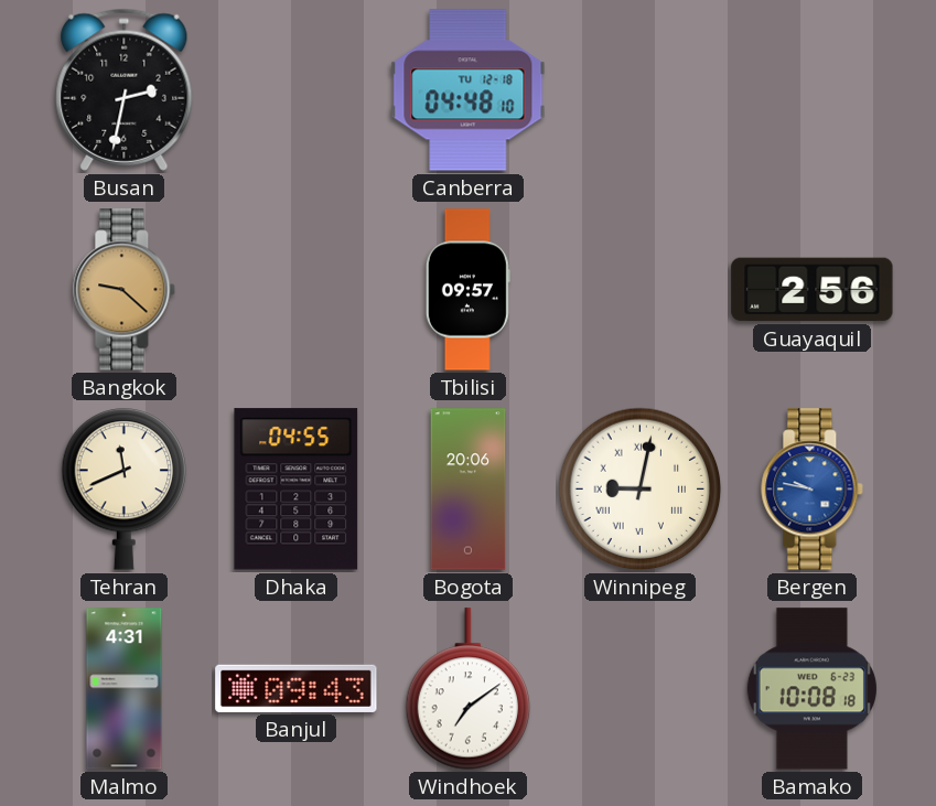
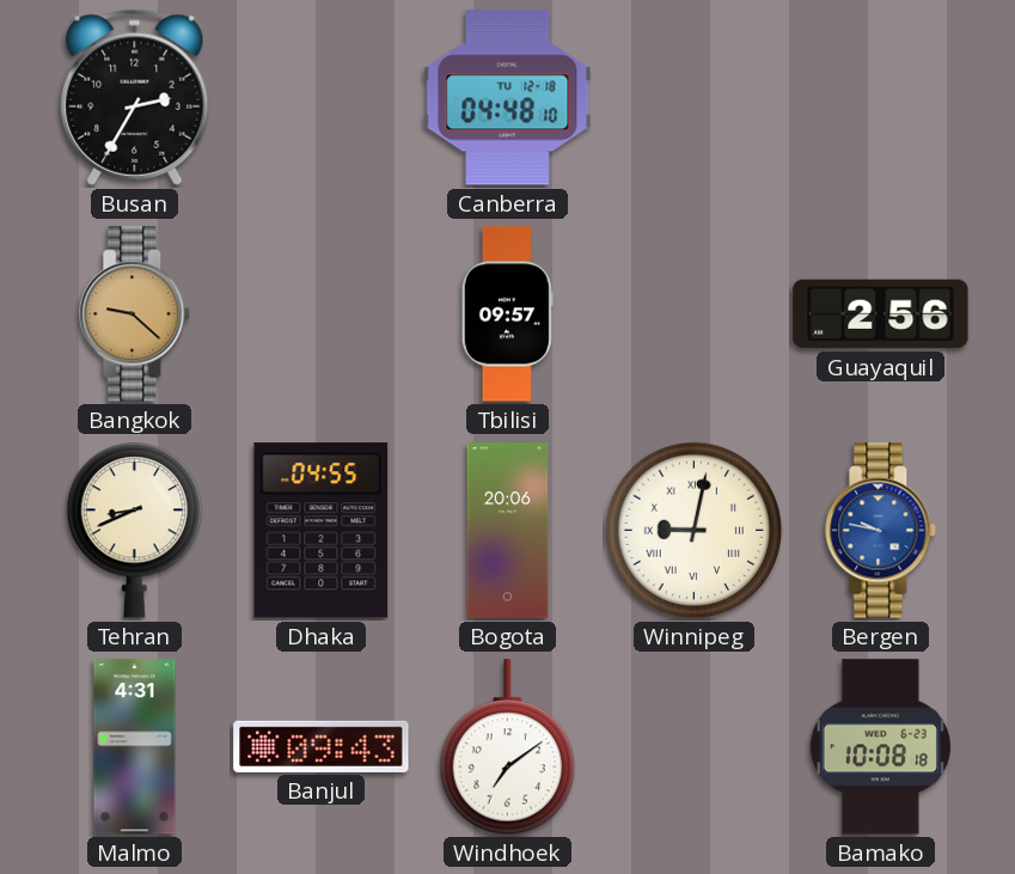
Busan: 2:32 -> 2:35
Tehran: 11:41 -> 8:41
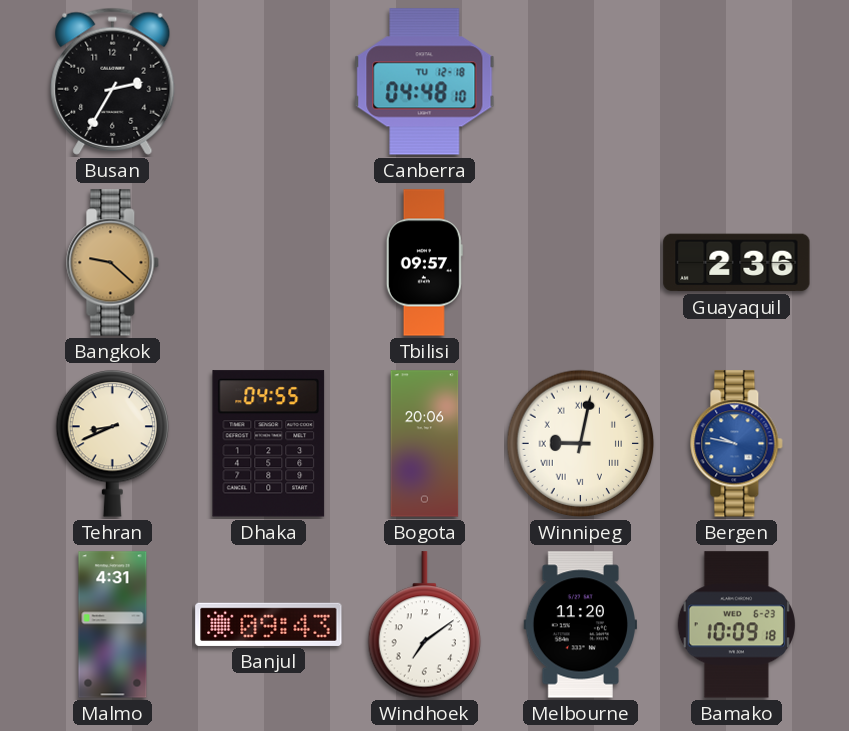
Guayaquil: 2:56 -> 2:36
Melbourne: none -> 11:20
Bamako: 10:08 -> 10:09
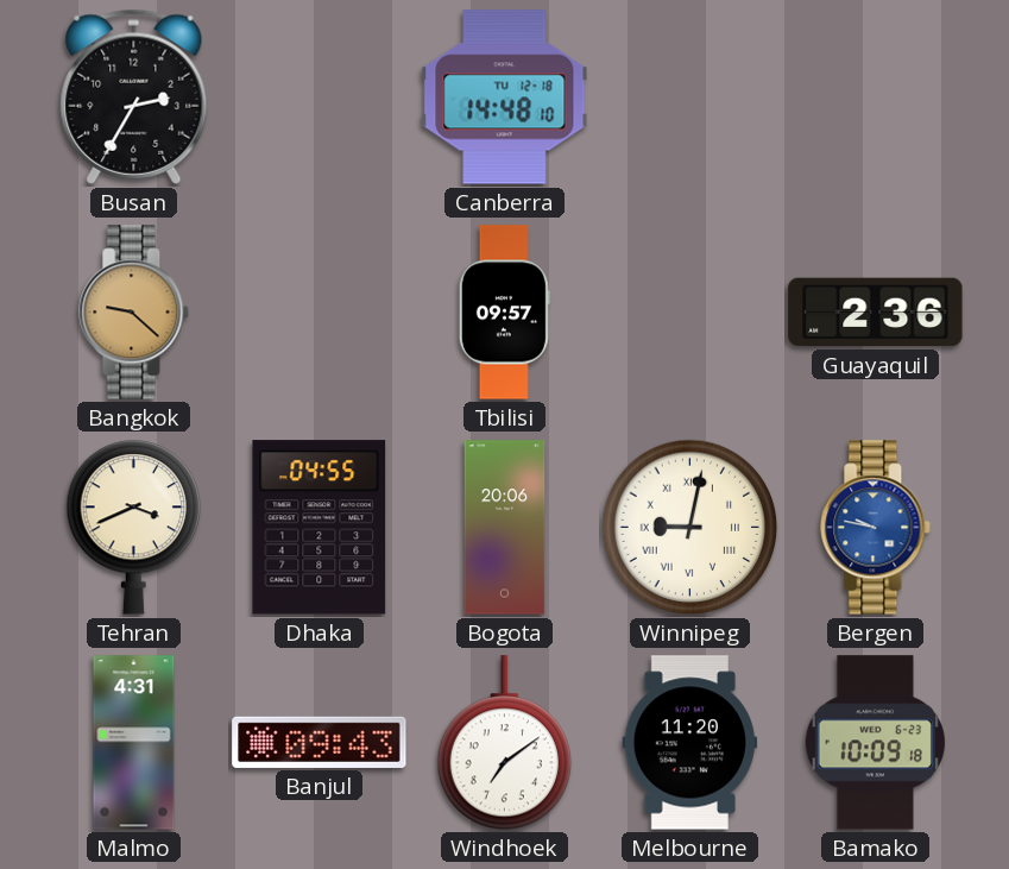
Canberra: 04:48 -> 14:48
Tehran: 8:41 -> 3:41
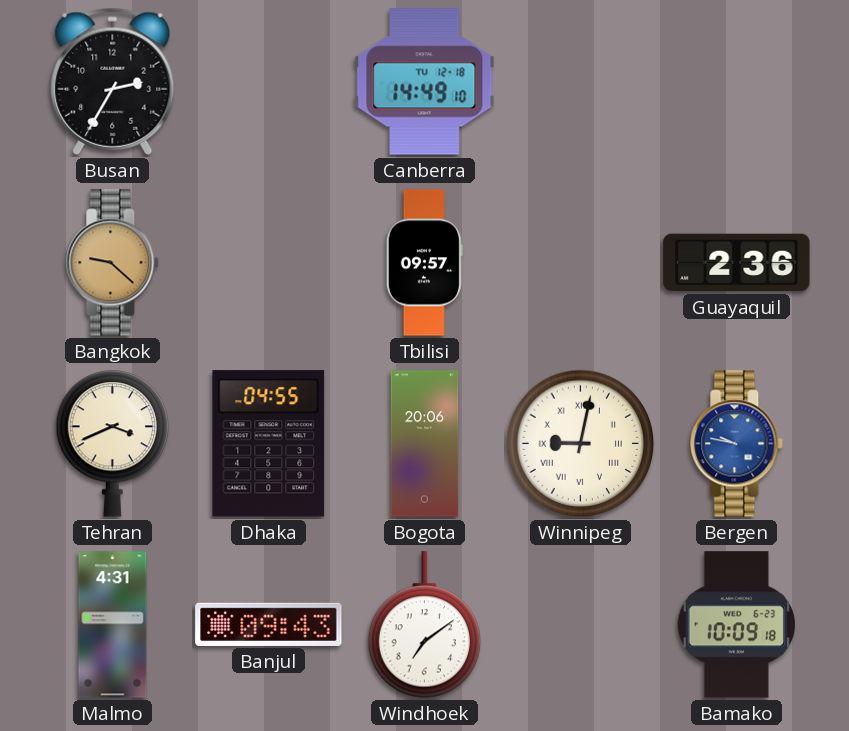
Canberra: 14:48 -> 14:49
Melbourne: 11:20 -> none
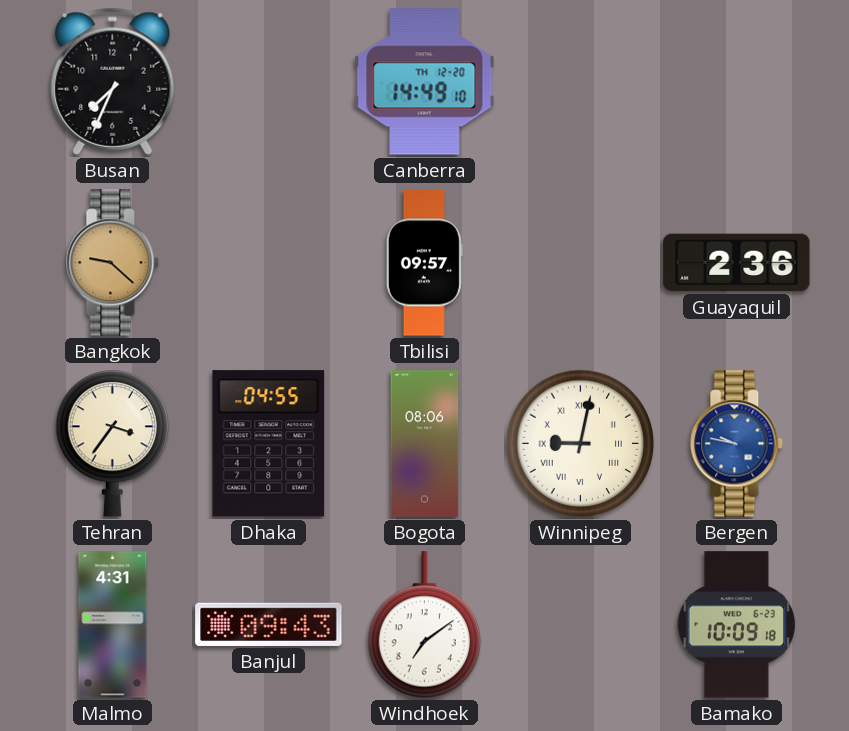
Busan: 2:35 -> 7:34
Canberra date: TU 12-18 -> TH 12-20
Tehran: 3:41 -> 3:36
Bogota: 20:06 -> 08:06
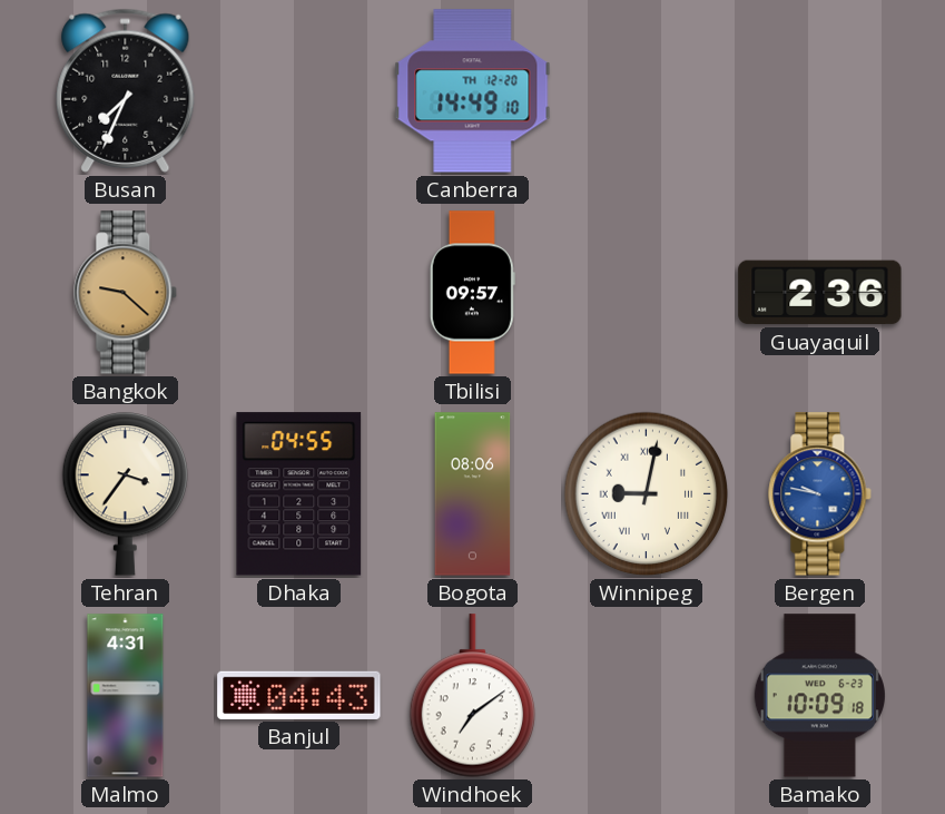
Banjul: 09:43 -> 04:43
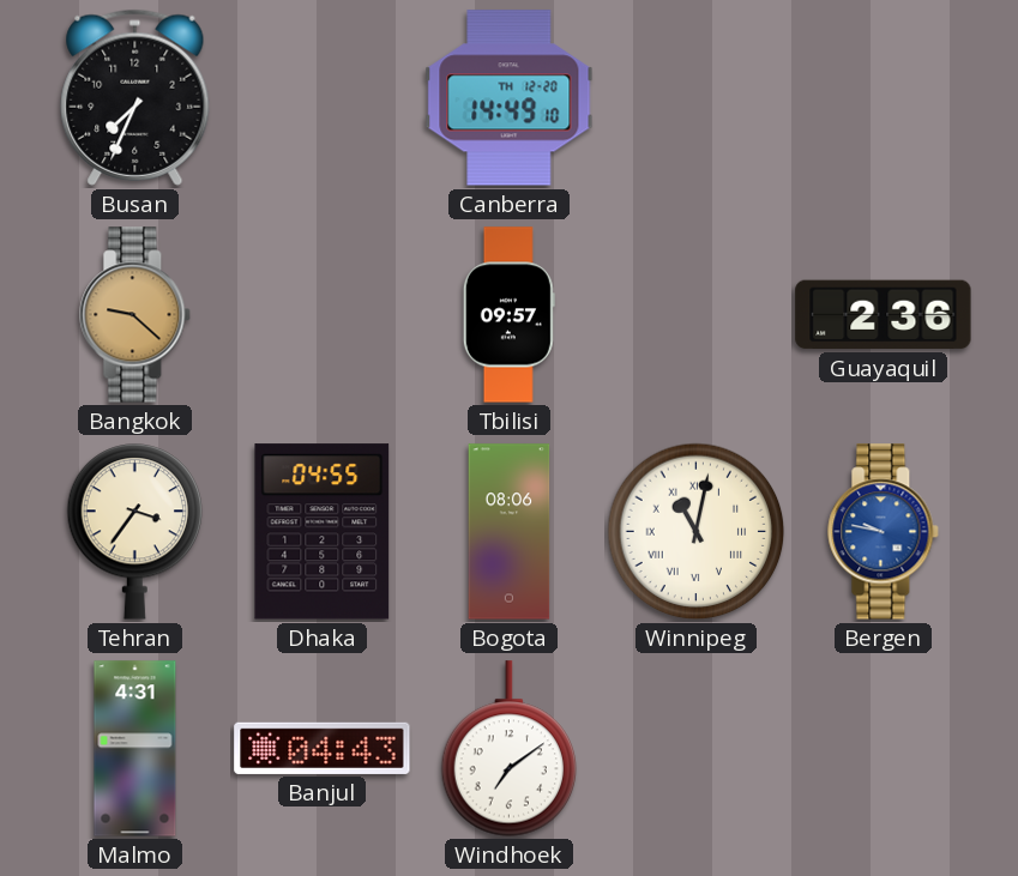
Winnipeg: 9:02 -> 11:02
Bamako: 10:09 -> none
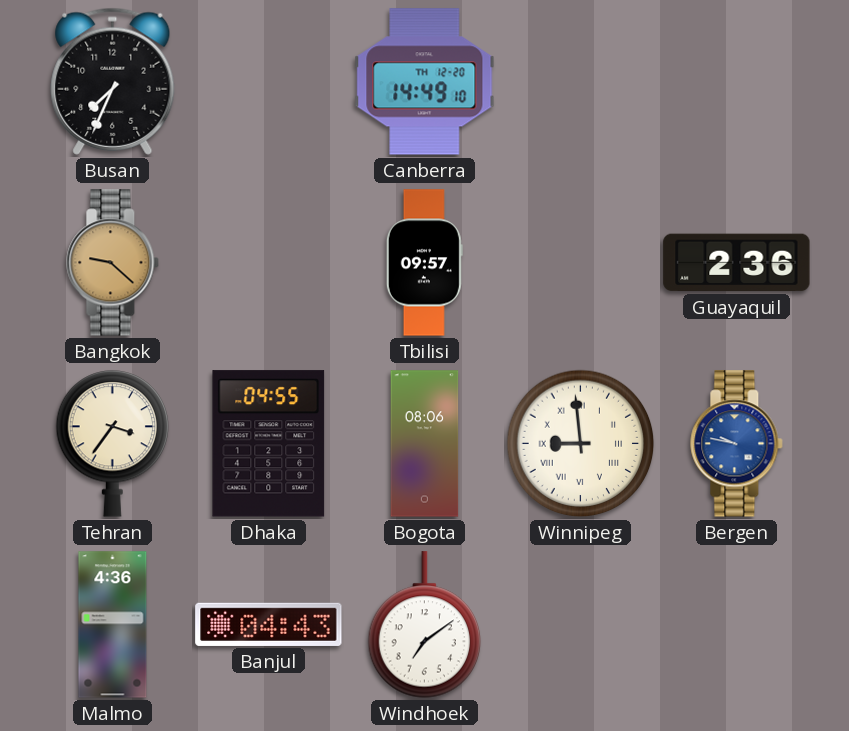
Winnipeg: 11:02 -> 8:59
Malmo: 4:31 -> 4:36
